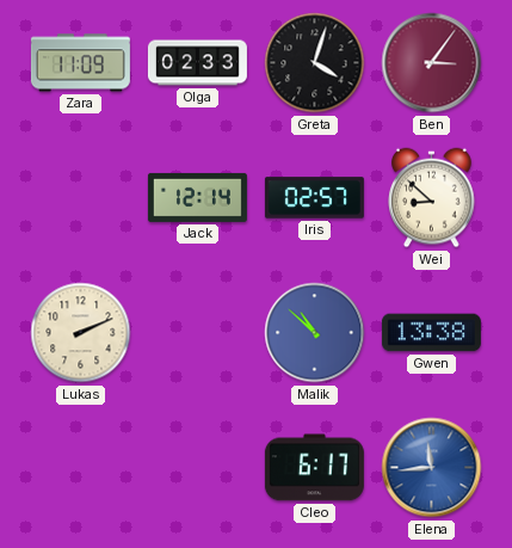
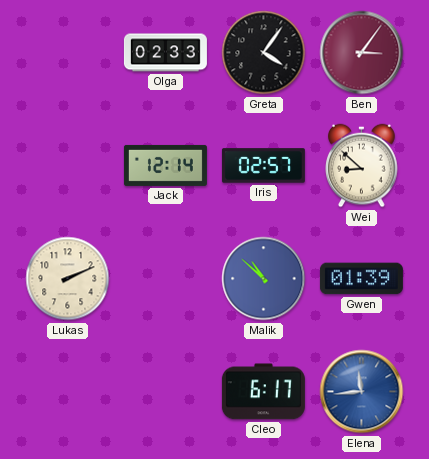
Zara: 11:09 -> none
Greta: 4:03 -> 4:06
Gwen: 13:38 -> 01:39
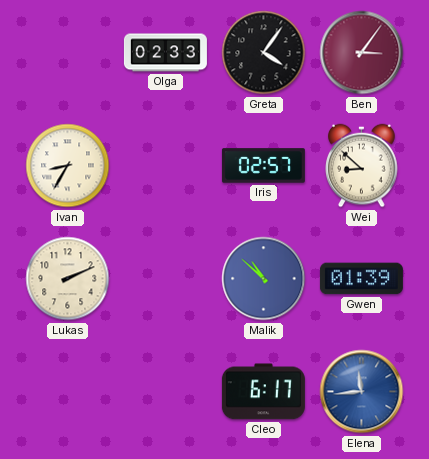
Ivan: none -> 8:35
Jack: 12:14 -> none
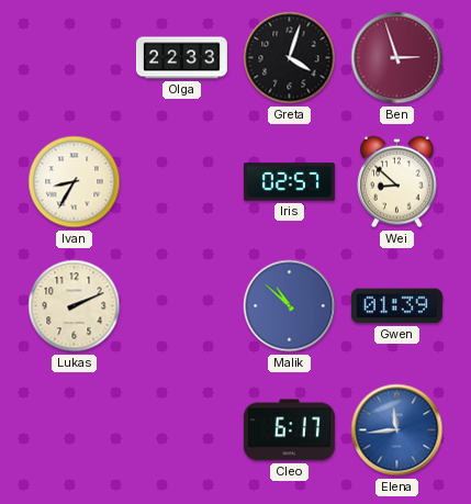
Olga: 02:33 -> 22:33
Greta: 4:06 -> 4:03
Ben: 3:06 -> 2:57
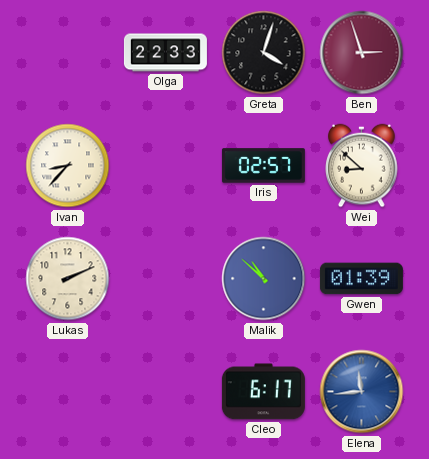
Ivan: 8:35 -> 8:37
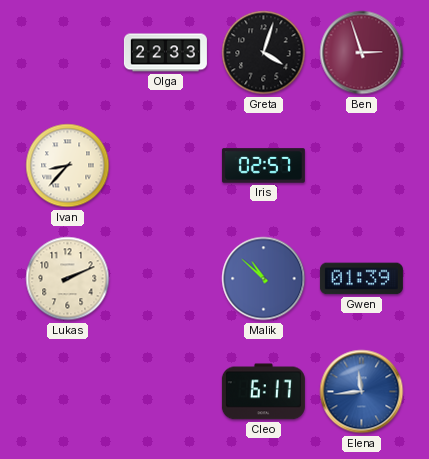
Wei: 8:52 -> none
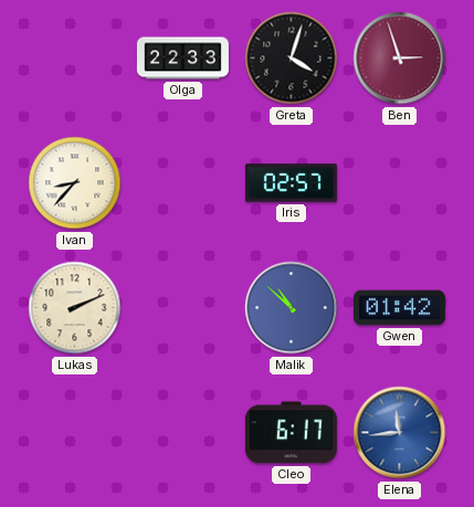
Gwen: 01:39 -> 01:42
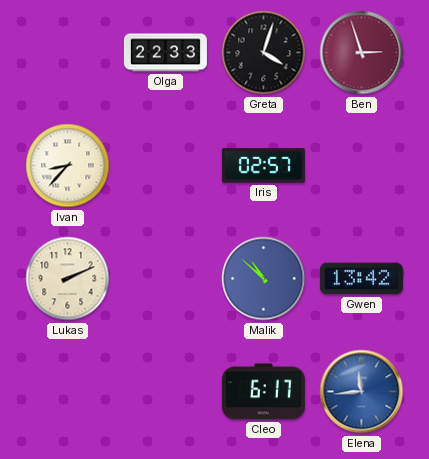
Gwen: 01:42 -> 13:42
